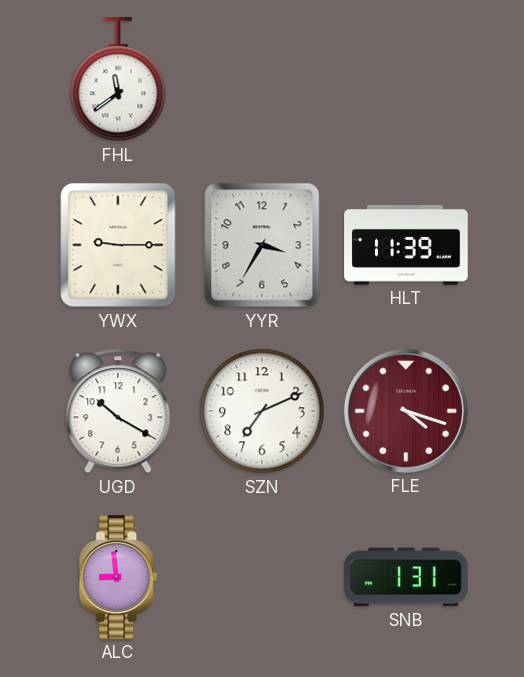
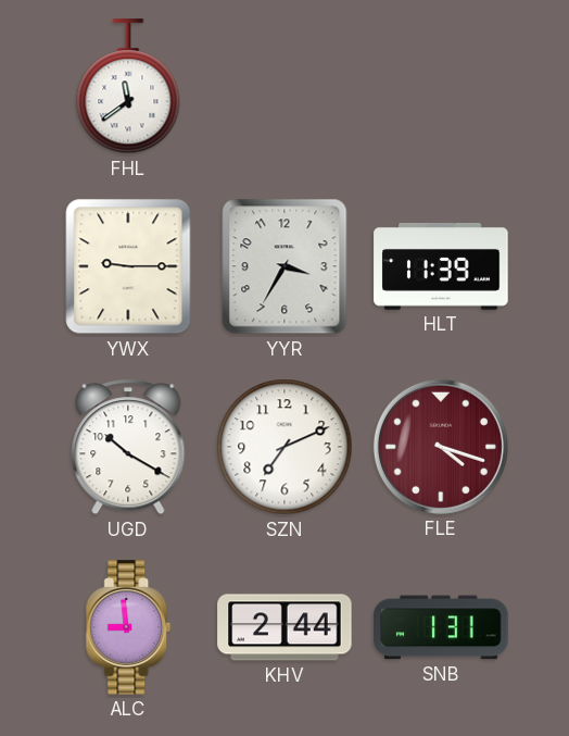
KHV: none -> 2:44
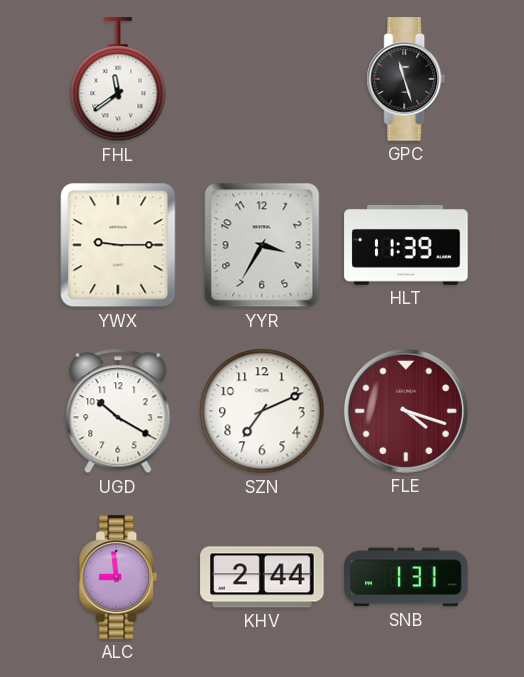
GPC: none -> 11:27
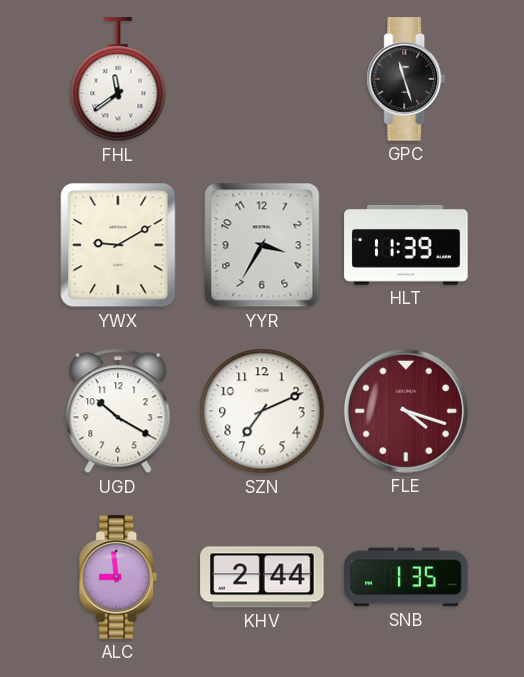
YWX: 9:15 -> 9:10
SNB: 1:31 -> 1:35
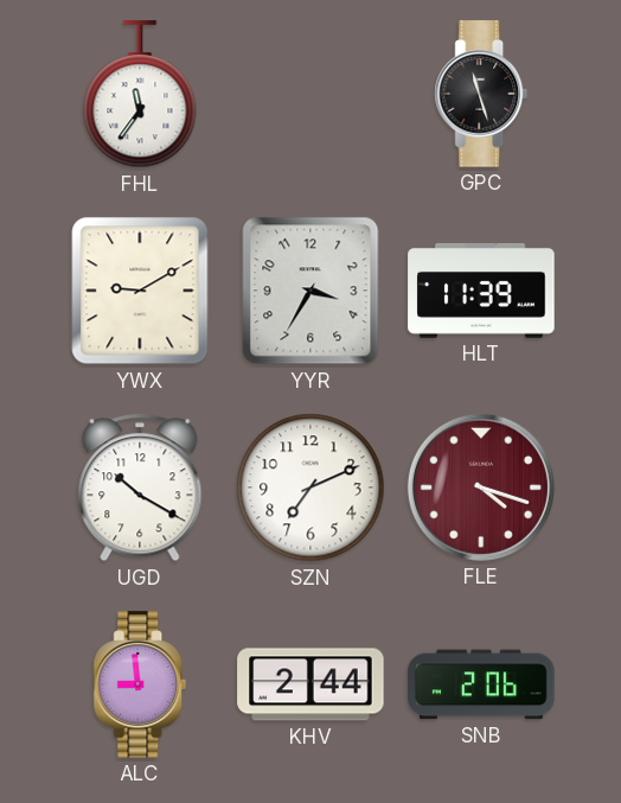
FHL: 11:39 -> 11:36
SNB: 1:35 -> 2:06
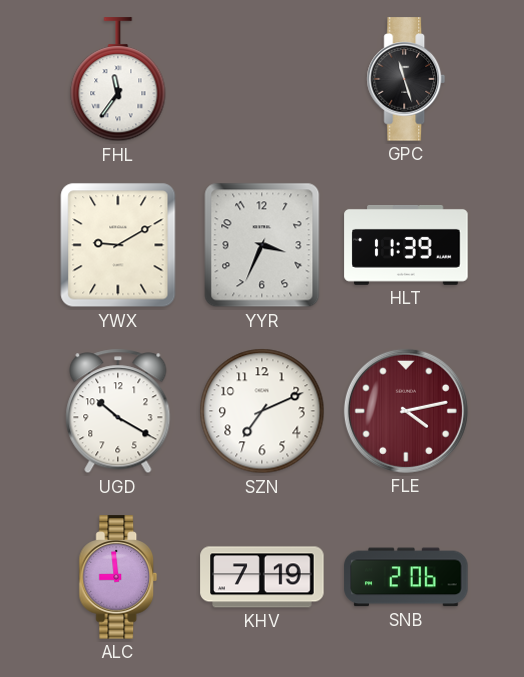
YYR: 3:35 -> 3:34
FLE: 4:18 -> 4:13
KHV: 2:44 -> 7:19
